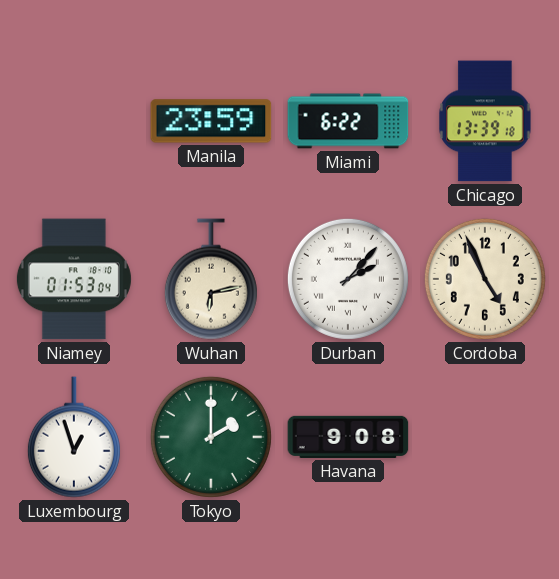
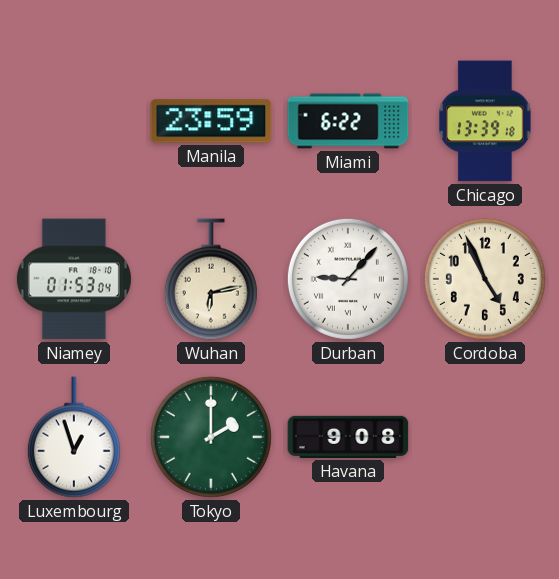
Durban: 2:07 -> 9:07
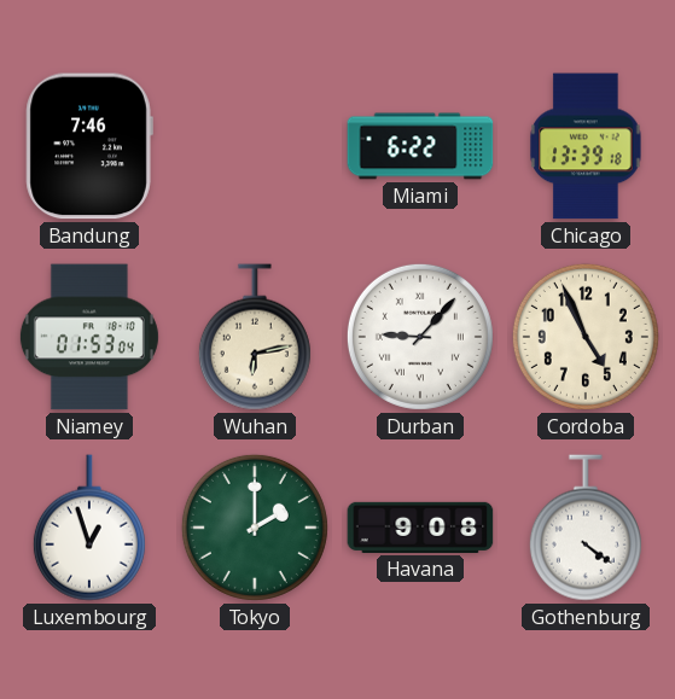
Bandung: none -> 7:46
Manila: 23:59 -> none
Gothenburg: none -> 4:21
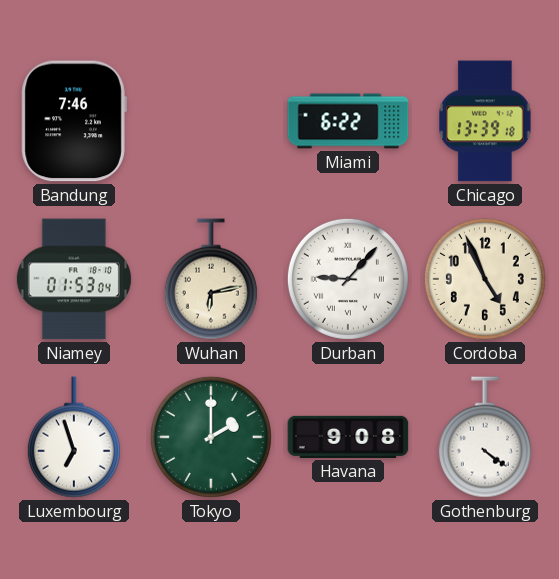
Luxembourg: 12:57 -> 6:57
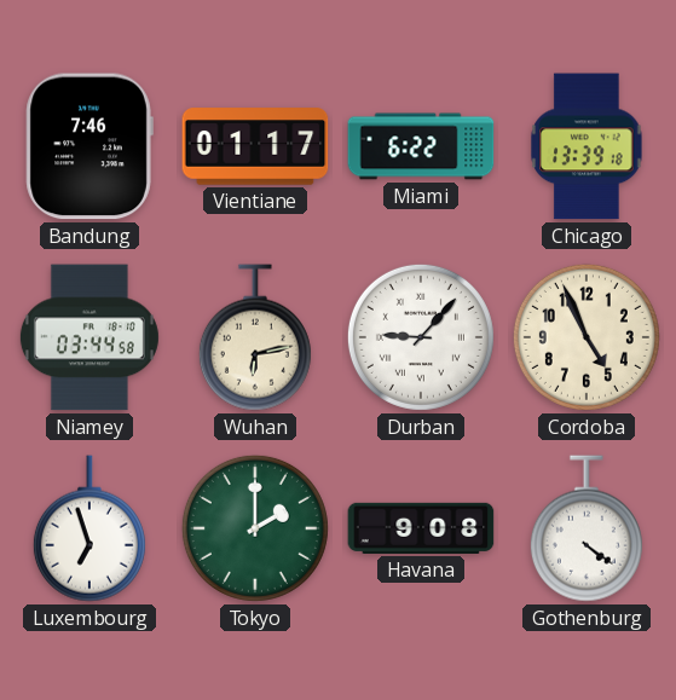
Vientiane: none -> 01:17
Niamey: 01:53 -> 03:44
